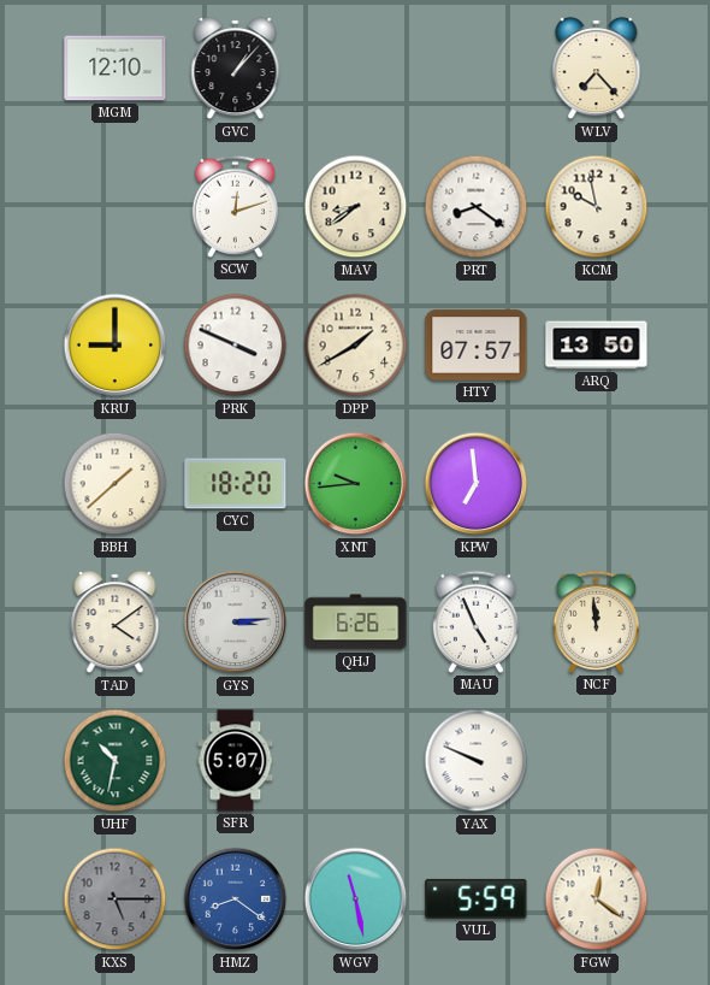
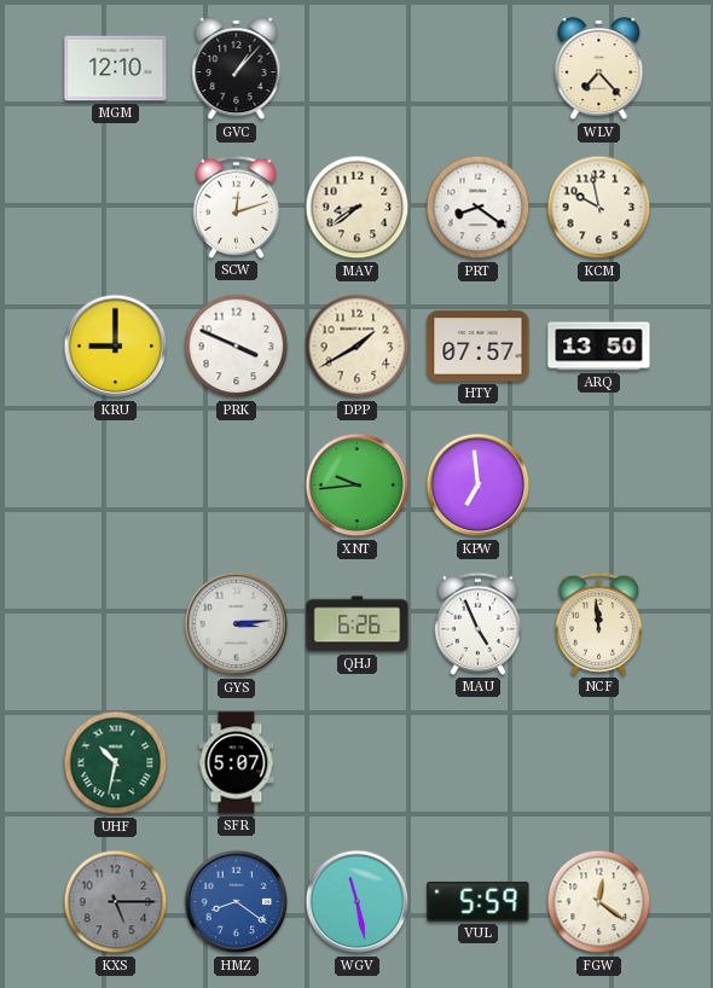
BBH: 1:38 -> none
CYC: 18:20 -> none
TAD: 4:09 -> none
YAX: 9:49 -> none
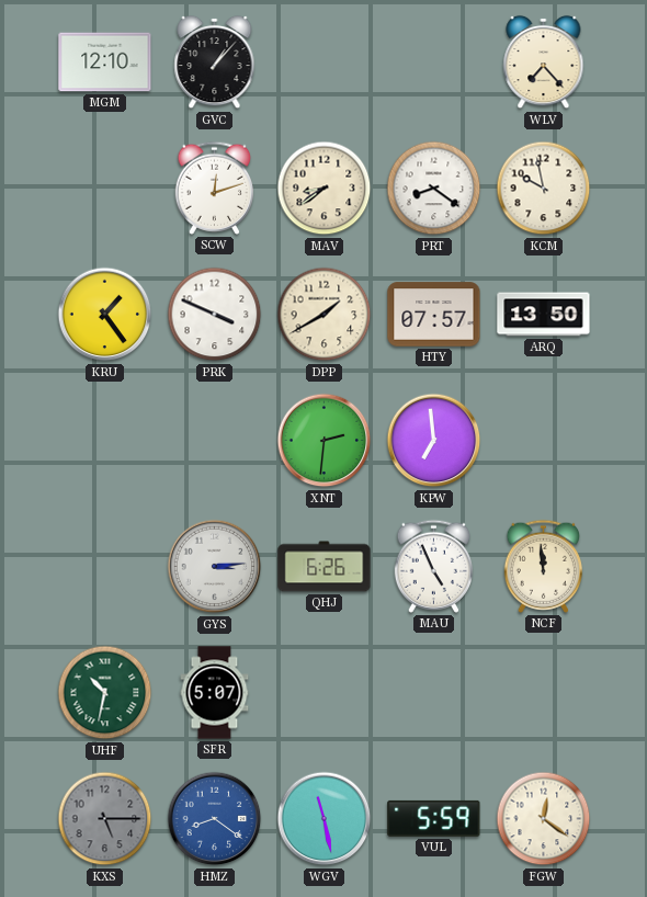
KRU: 9:00 -> 1:24
XNT: 9:44 -> 2:31
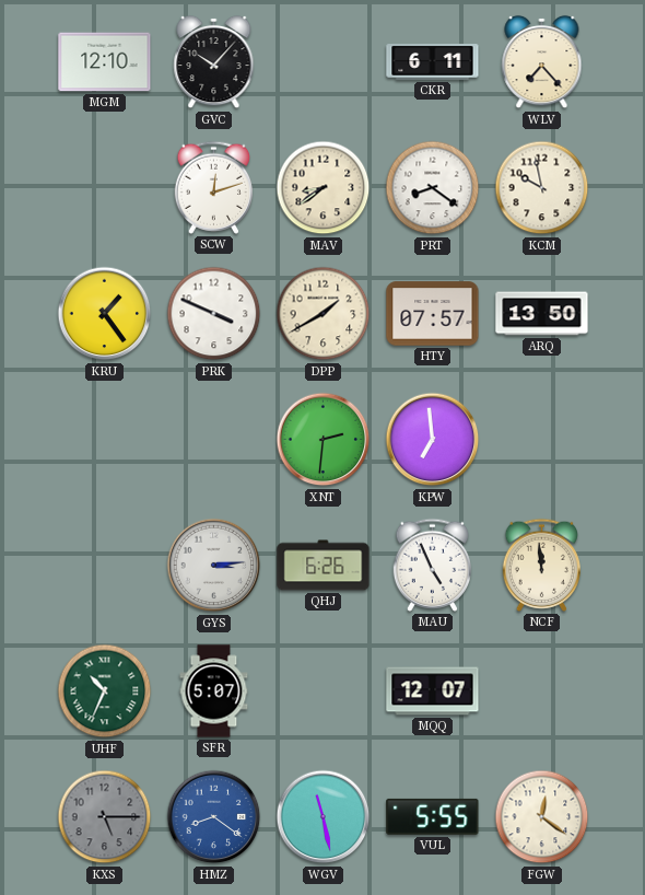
GVC: 1:07 -> 10:07
CKR: none -> 6:11
UHF: 10:32 -> 10:34
MQQ: none -> 12:07
VUL: 5:59 -> 5:55
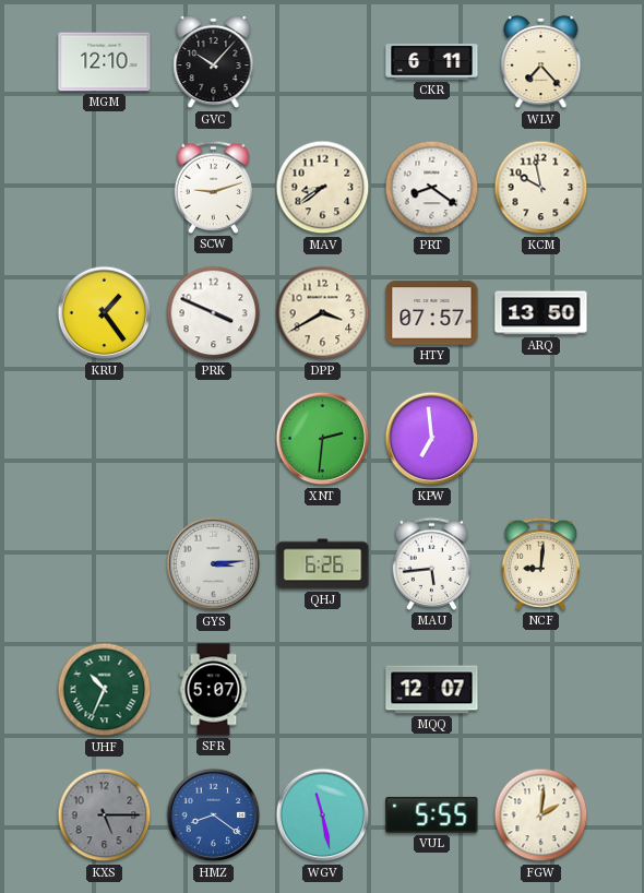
SCW: 12:12 -> 9:12
DPP: 1:40 -> 3:40
MAU: 4:56 -> 5:44
NCF: 11:59 -> 9:01
FGW: 12:21 -> 2:01
